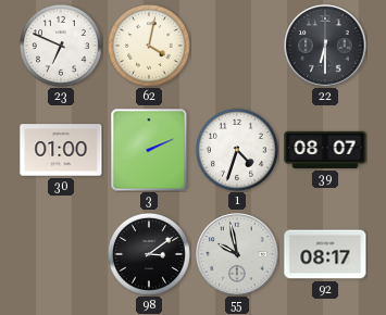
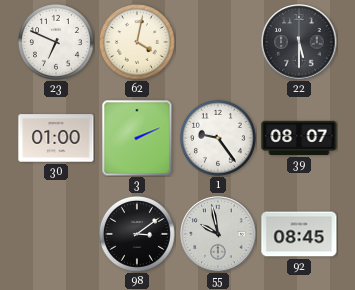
22: 6:30 -> 5:30
1: 4:33 -> 9:24
92: 08:17 -> 08:45
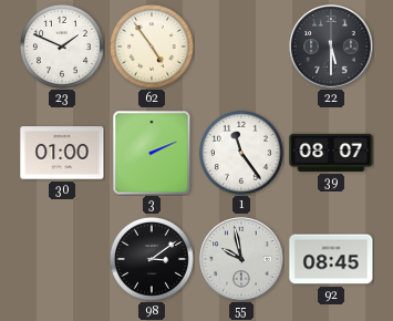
23: 6:49 -> 1:49
62: 4:02 -> 4:54
1: 9:24 -> 11:24
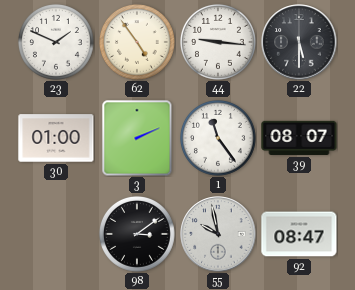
44: none -> 9:16
92: 08:45 -> 08:47
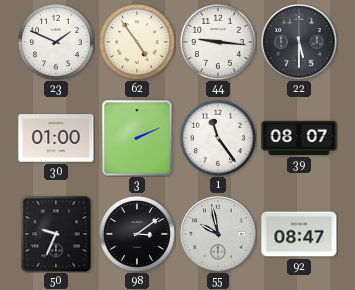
50: none -> 9:34
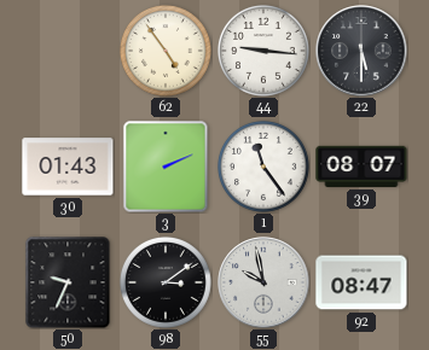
23: 1:49 -> none
30: 01:00 -> 01:43
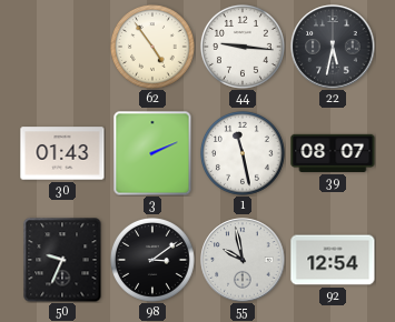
22: 5:30 -> 5:32
1: 11:24 -> 11:28
92: 08:47 -> 12:54
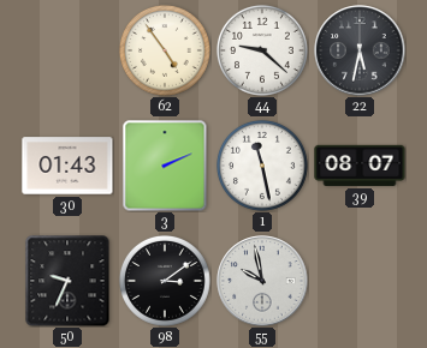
44: 9:16 -> 9:22
92: 12:54 -> none
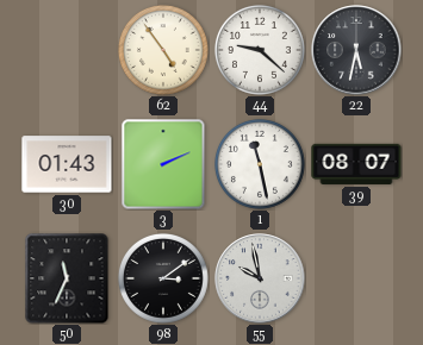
50: 9:34 -> 11:34
